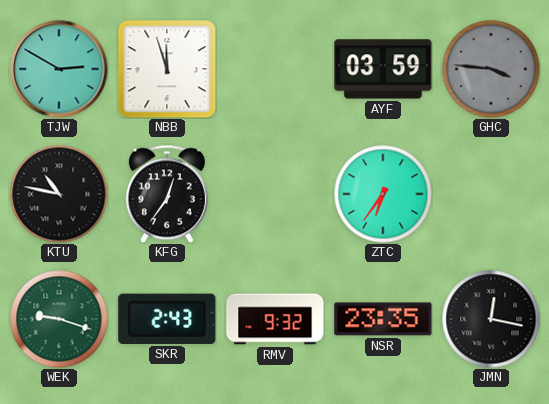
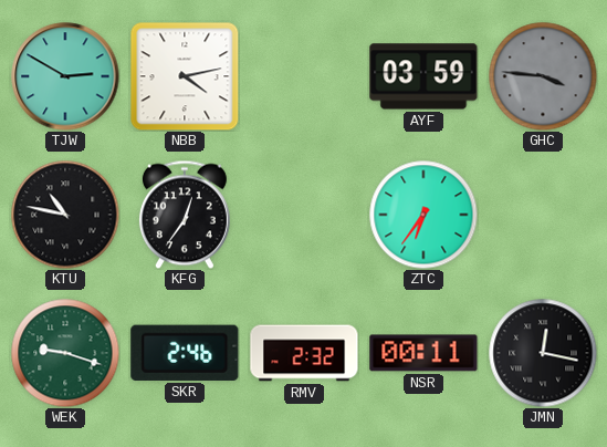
NBB: 11:57 -> 4:13
SKR: 2:43 -> 2:46
RMV: 9:32 -> 2:32
NSR: 23:35 -> 00:11
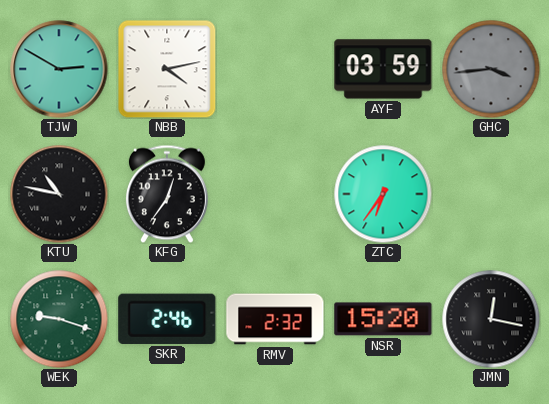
GHC: 3:46 -> 3:44
NSR: 00:11 -> 15:20
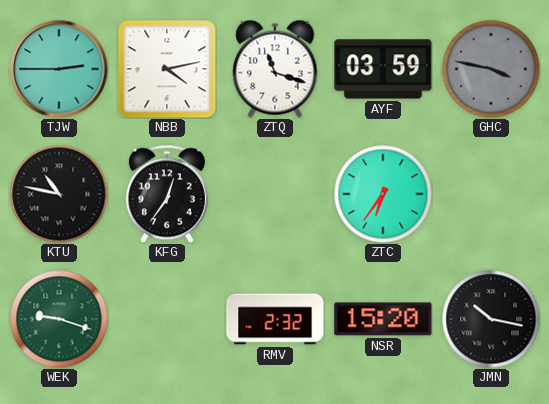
TJW: 2:50 -> 2:45
ZTQ: none -> 11:18
GHC: 3:44 -> 3:47
SKR: 2:46 -> none
JMN: 12:17 -> 10:17
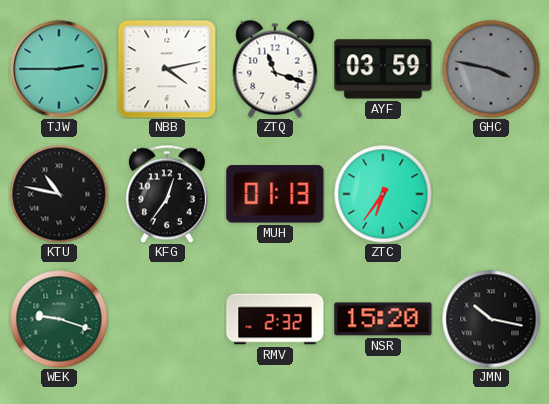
MUH: none -> 01:13
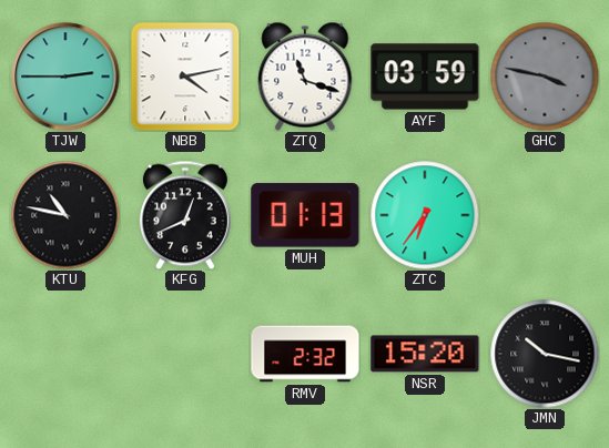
KFG: 12:36 -> 12:41
WEK: 9:18 -> none
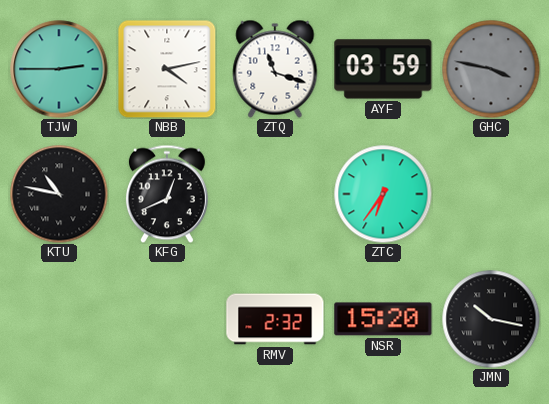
MUH: 01:13 -> none
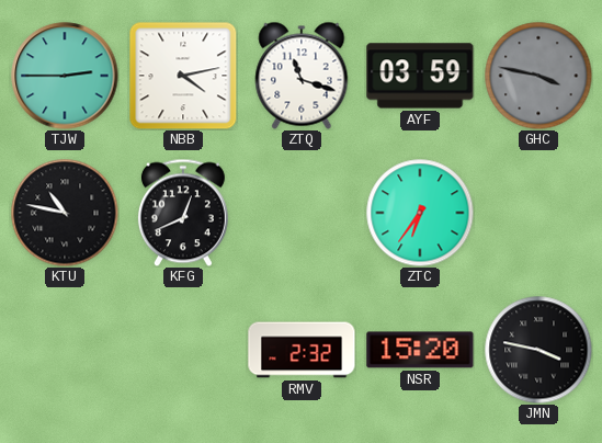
JMN: 10:17 -> 3:47
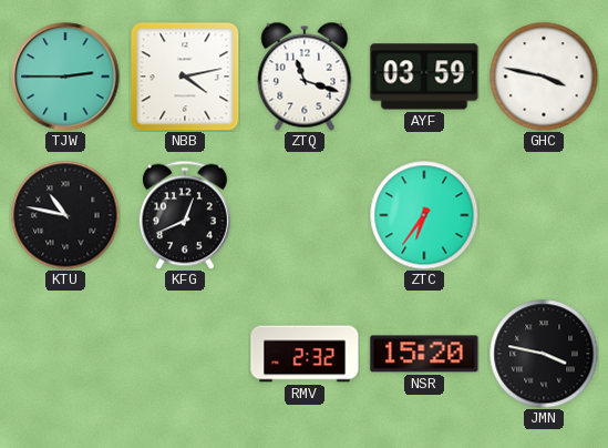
GHC dial: grey -> white
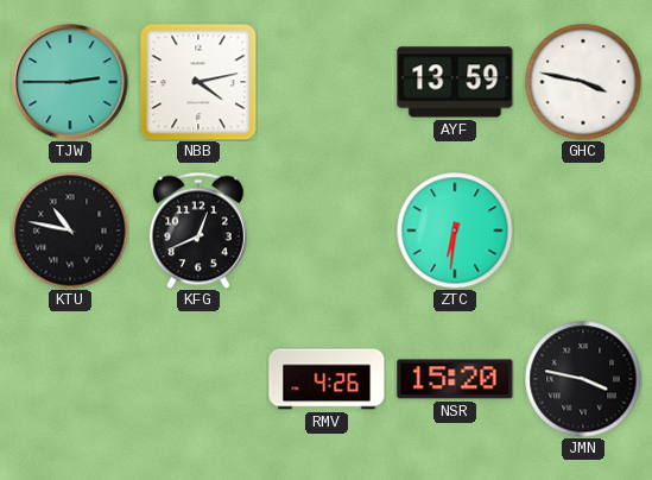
ZTQ: 11:18 -> none
AYF: 03:59 -> 13:59
ZTC: 6:36 -> 6:31
RMV: 2:32 -> 4:26
